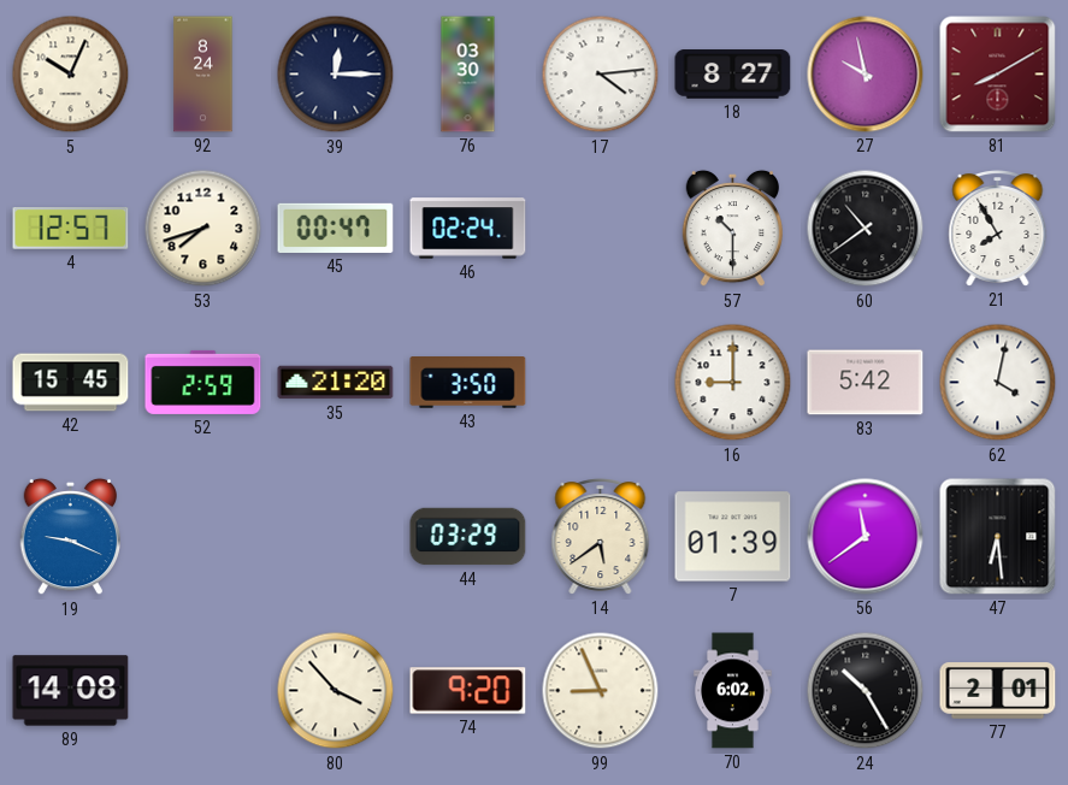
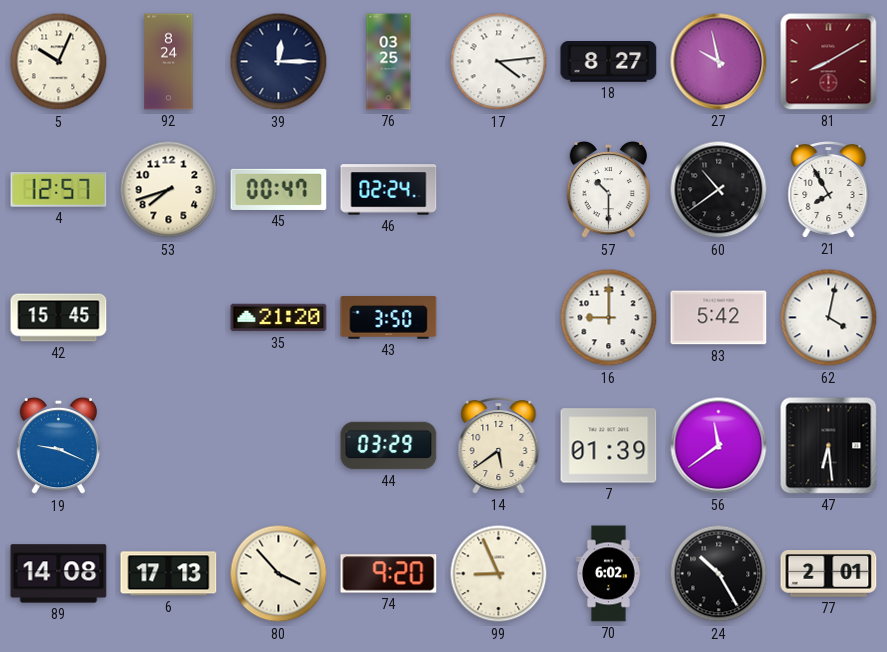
76: 03:30 -> 03:25
52: 2:59 -> none
6: none -> 17:13
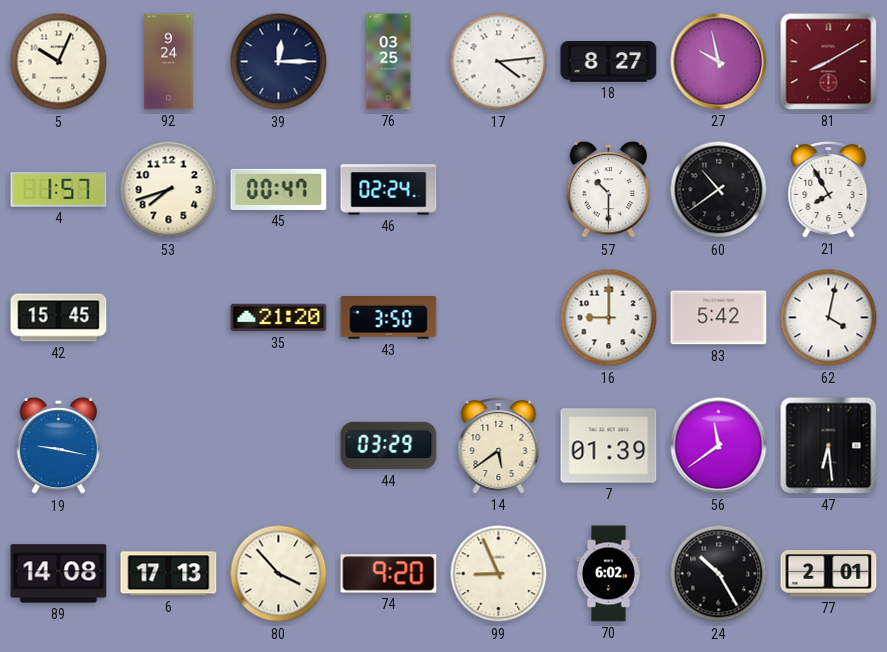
92: 8:24 -> 9:24
4: 12:57 -> 1:57
19: 9:19 -> 9:17
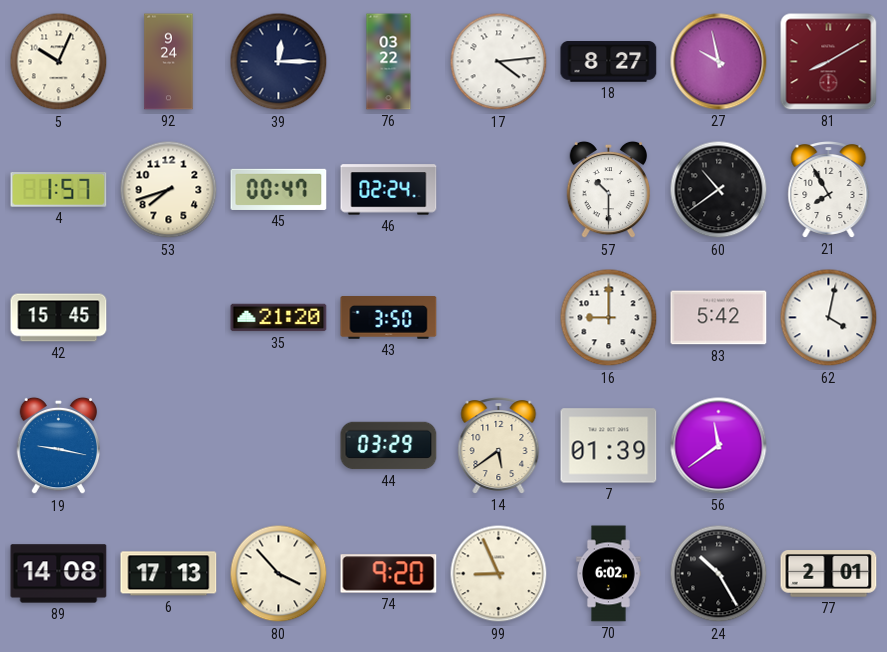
76: 03:25 -> 03:22
47: 6:29 -> none
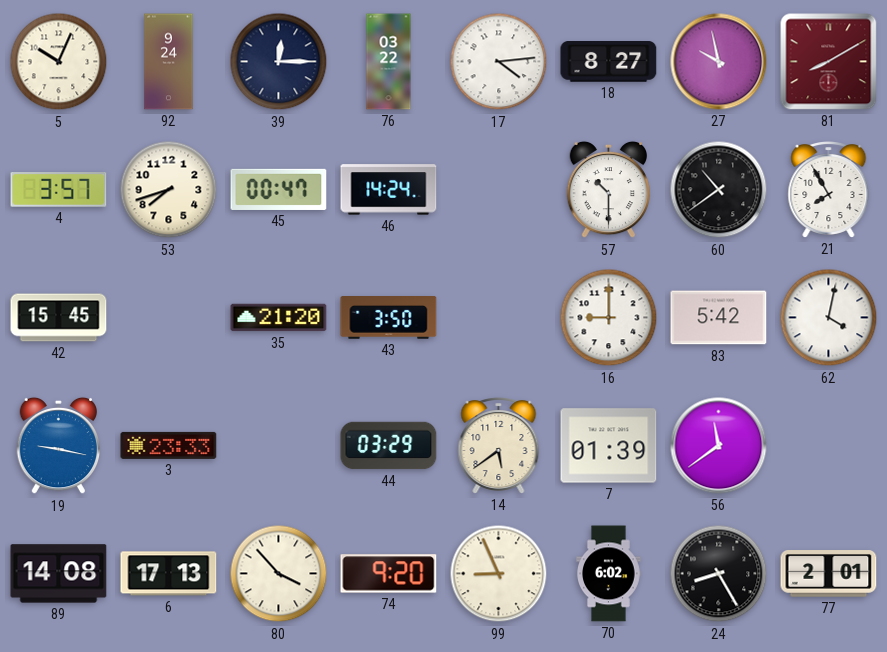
4: 1:57 -> 3:57
46: 02:24 -> 14:24
3: none -> 23:33
24: 10:25 -> 8:25
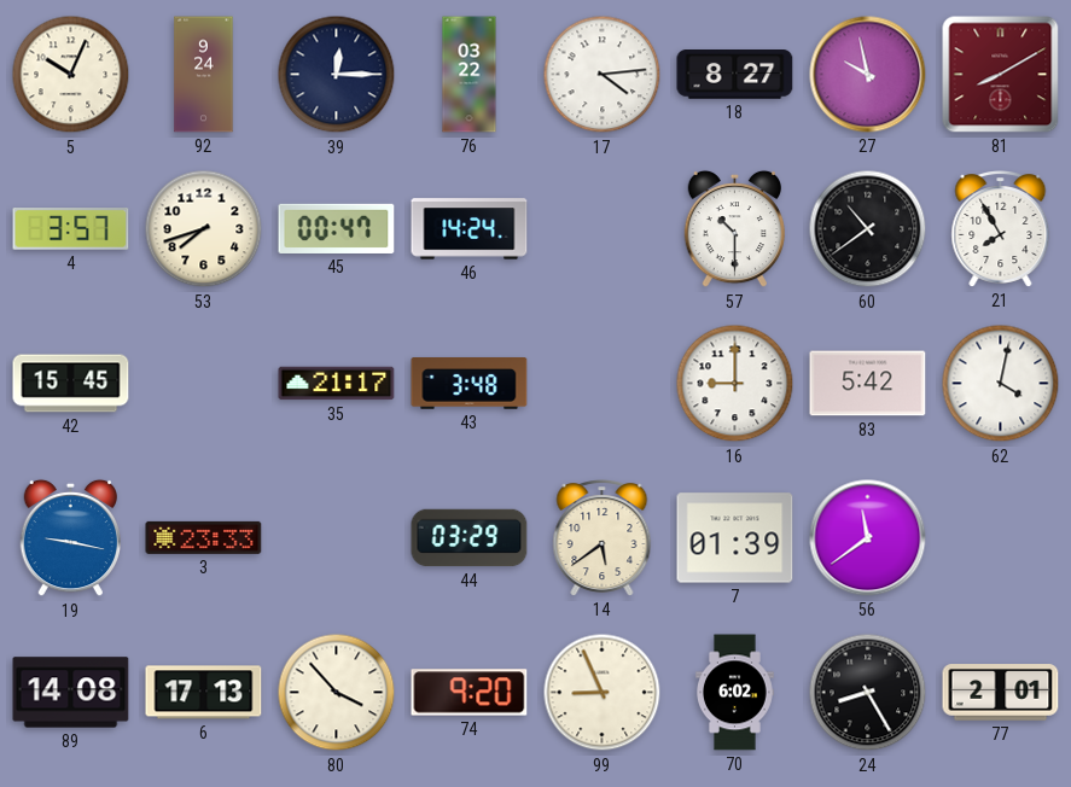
35: 21:20 -> 21:17
43: 3:50 -> 3:48
